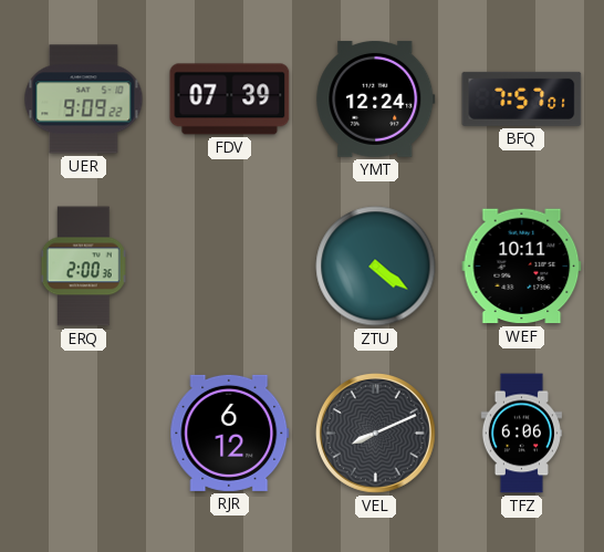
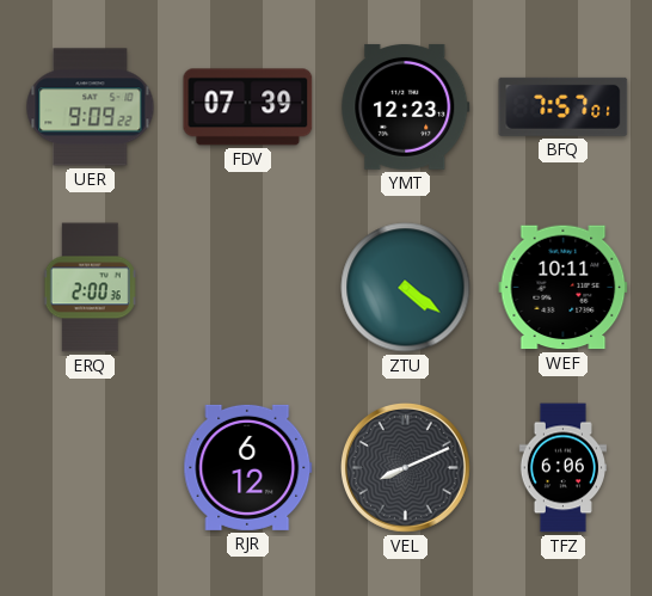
YMT: 12:24 -> 12:23
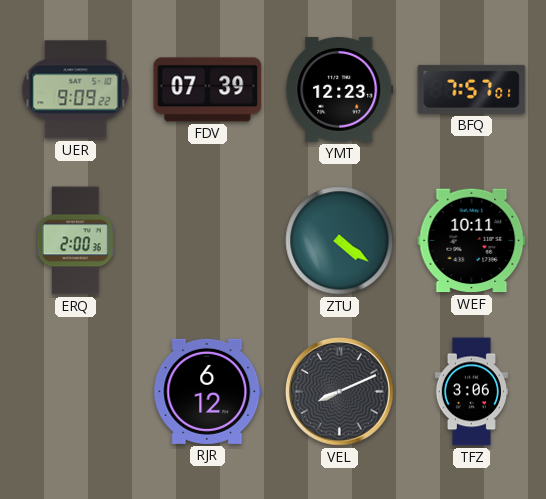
TFZ: 6:06 -> 3:06
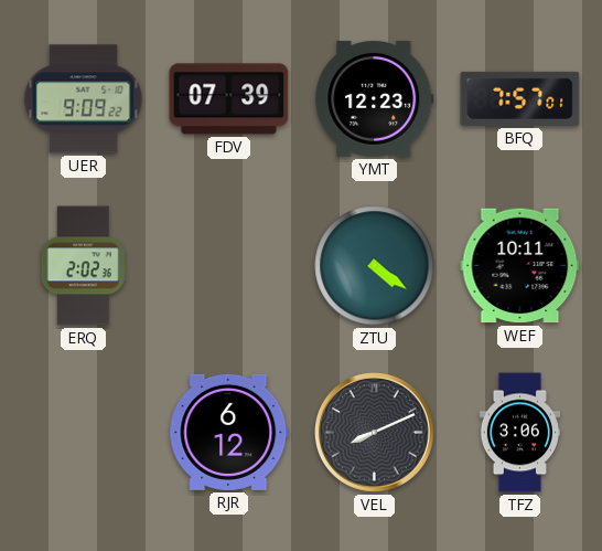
ERQ: 2:00 -> 2:02
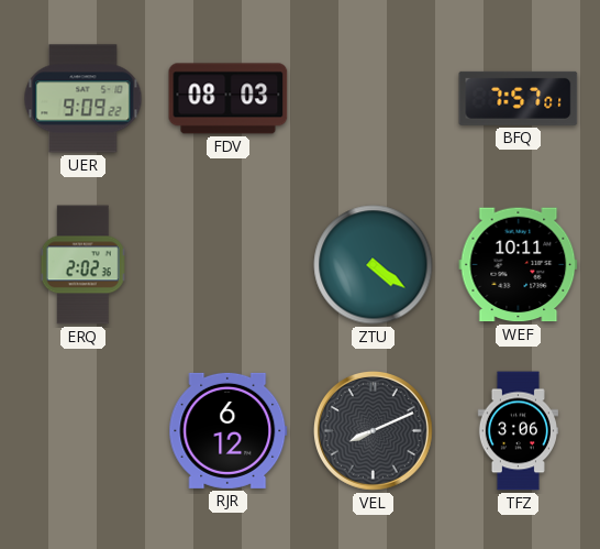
FDV: 07:39 -> 08:03
YMT: 12:23 -> none
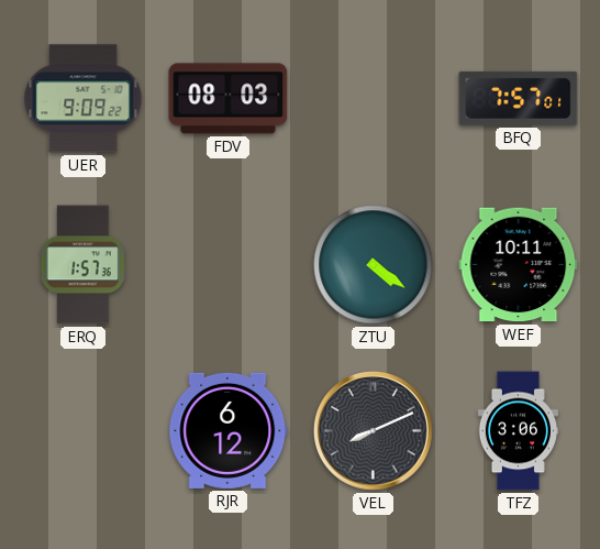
ERQ: 2:02 -> 1:57
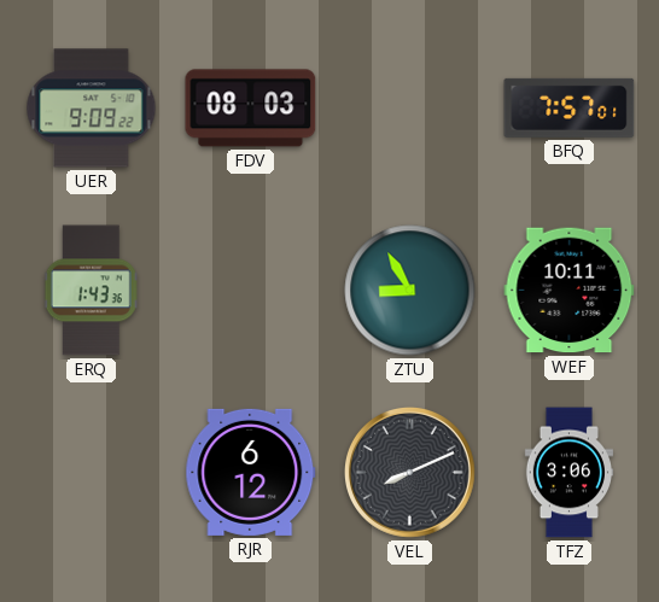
ERQ: 1:57 -> 1:43
ZTU: 4:21 -> 8:55
